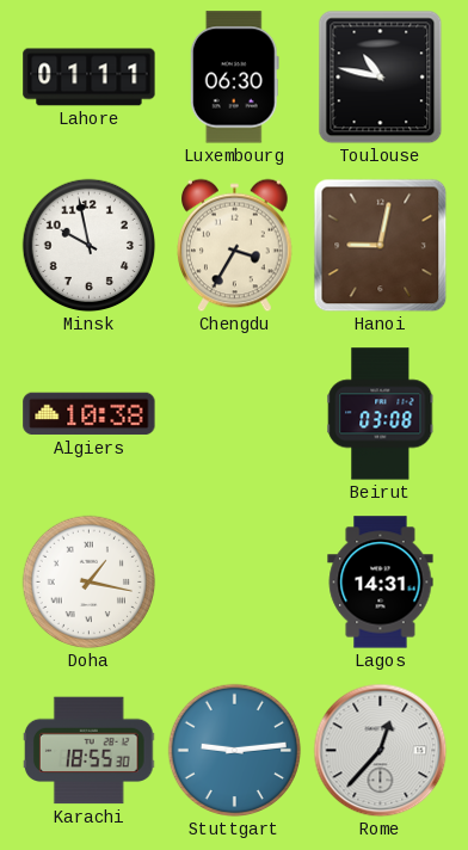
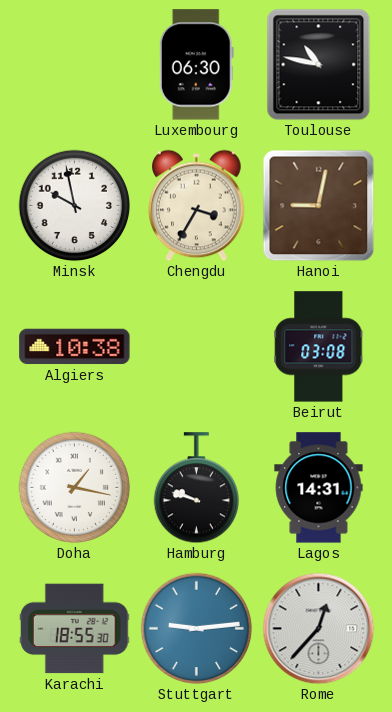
Lahore: 01:11 -> none
Hamburg: none -> 9:48
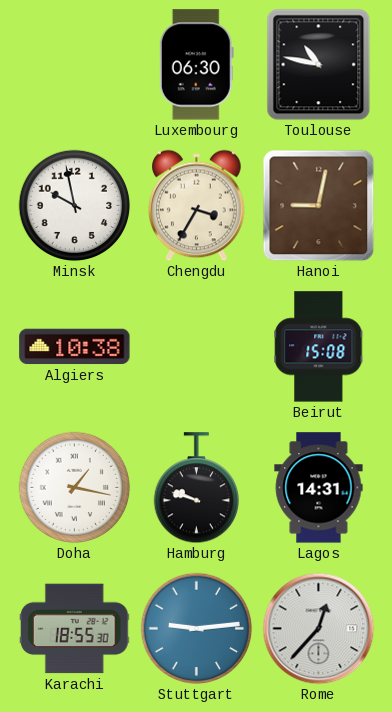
Beirut: 03:08 -> 15:08
